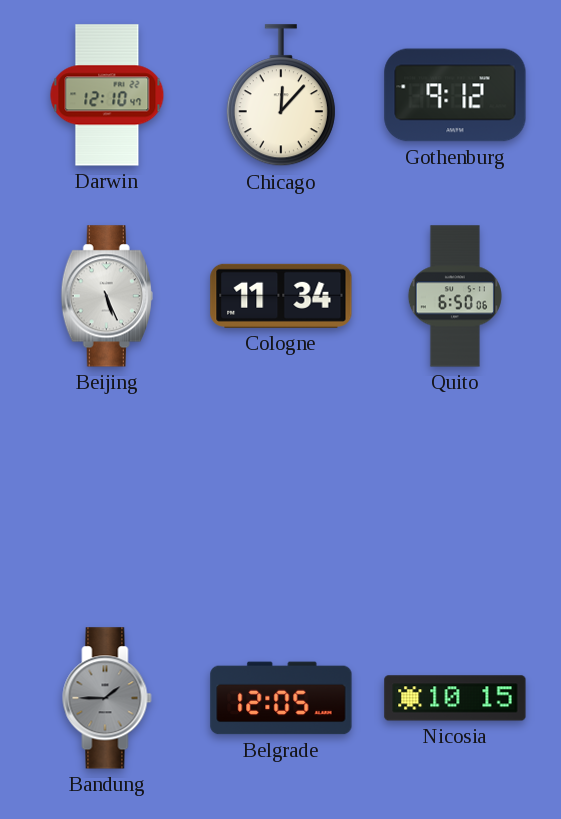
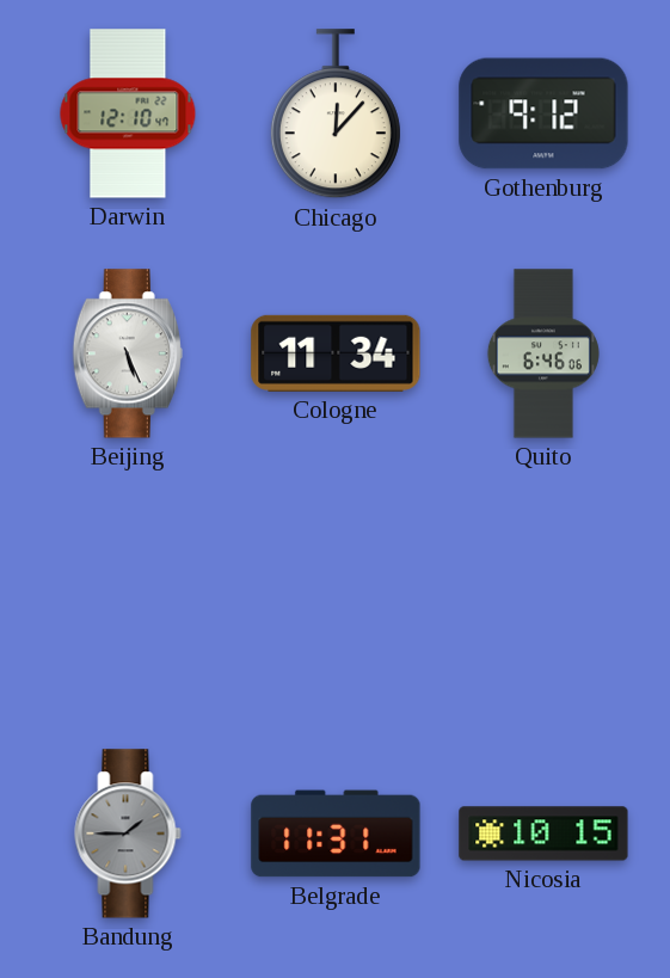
Quito: 6:50 -> 6:46
Belgrade: 12:05 -> 11:31
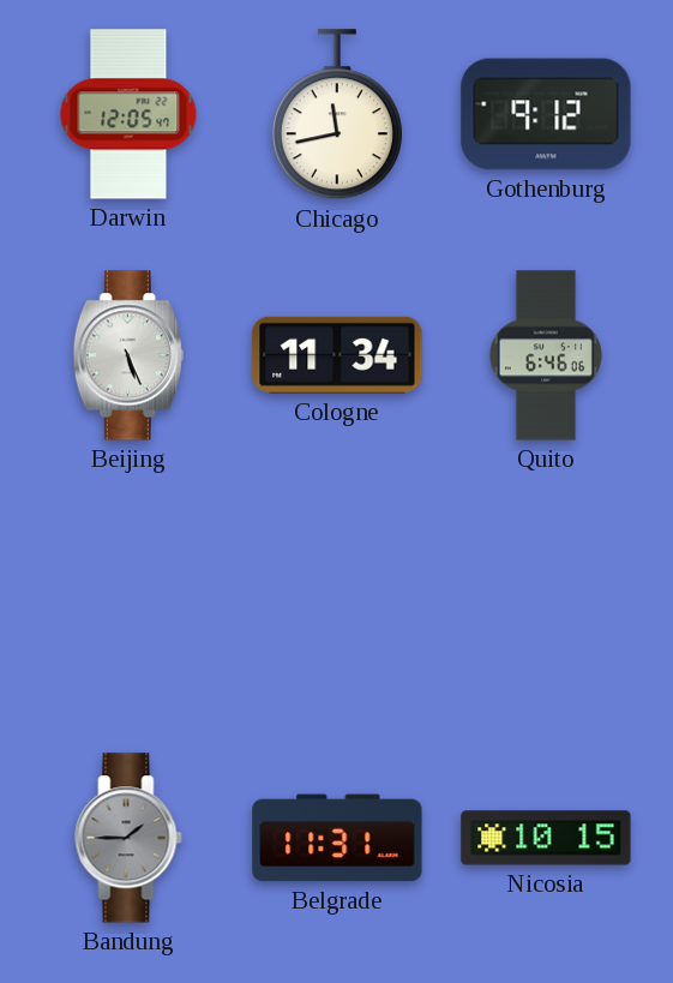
Darwin: 12:10 -> 12:05
Chicago: 12:07 -> 11:43
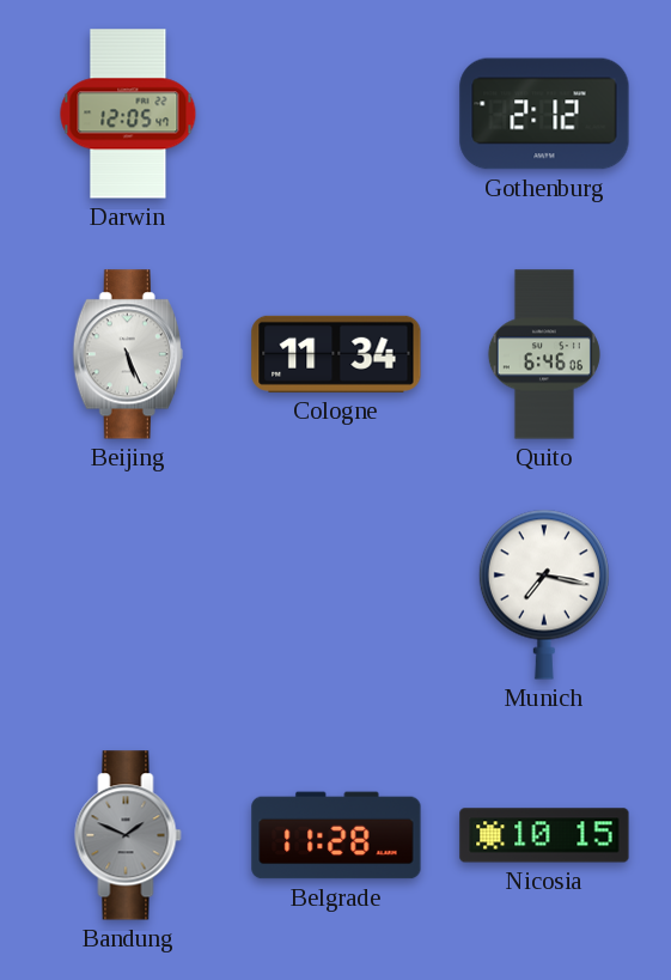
Chicago: 11:43 -> none
Gothenburg: 9:12 -> 2:12
Munich: none -> 7:17
Bandung: 1:45 -> 1:49
Belgrade: 11:31 -> 11:28
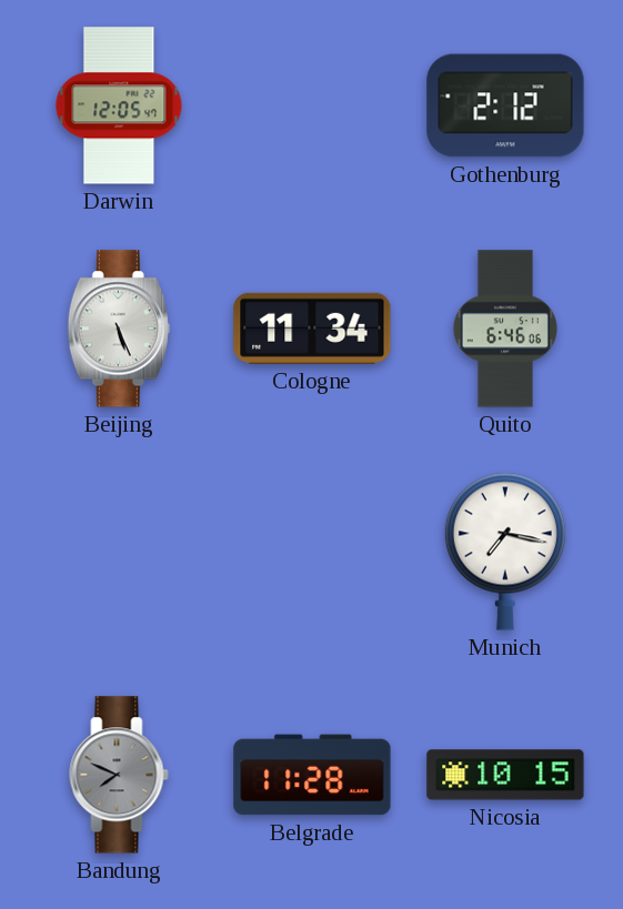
Bandung: 1:49 -> 7:49
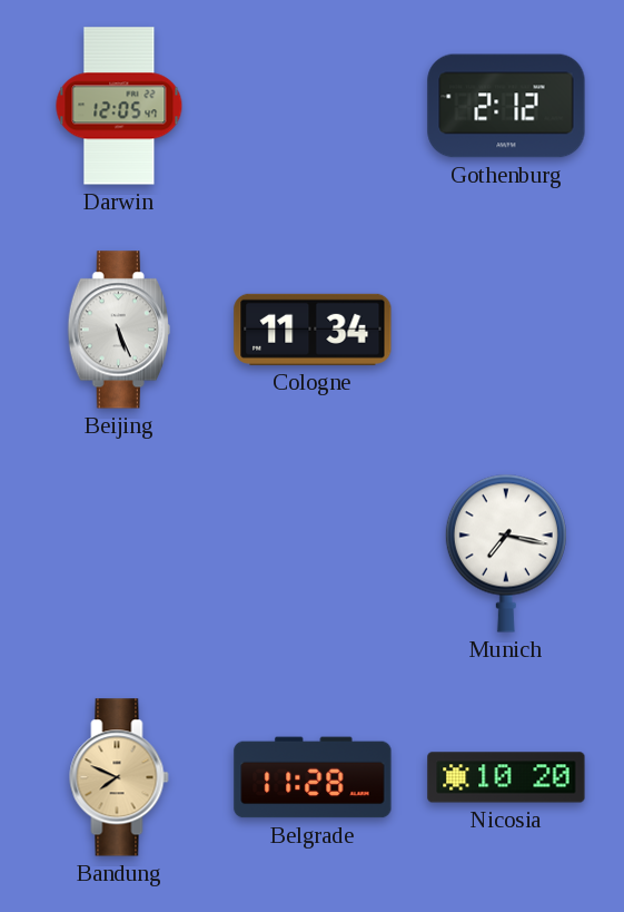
Quito: 6:46 -> none
Bandung dial: grey -> champagne
Nicosia: 10:15 -> 10:20
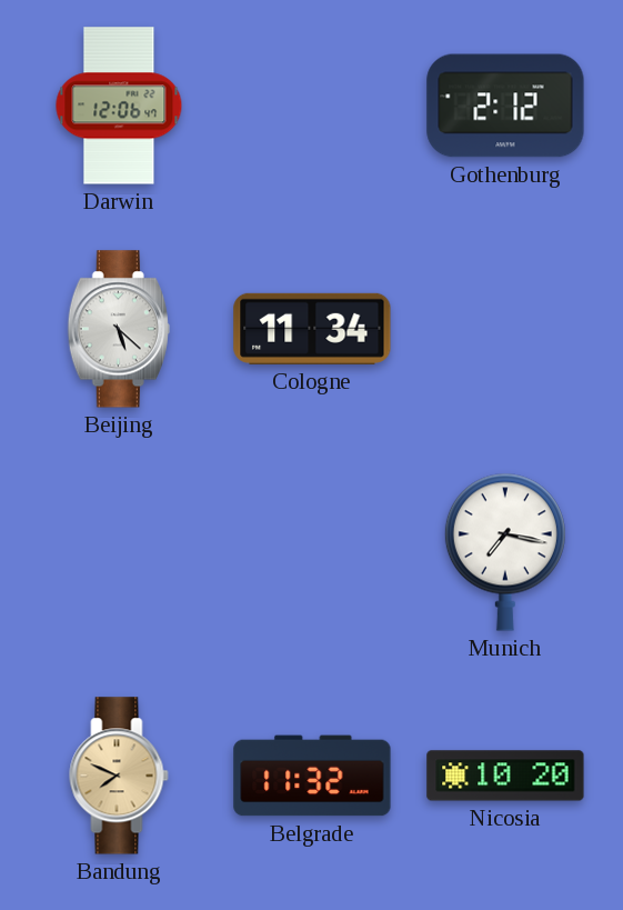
Darwin: 12:05 -> 12:06
Beijing: 5:26 -> 5:22
Belgrade: 11:28 -> 11:32
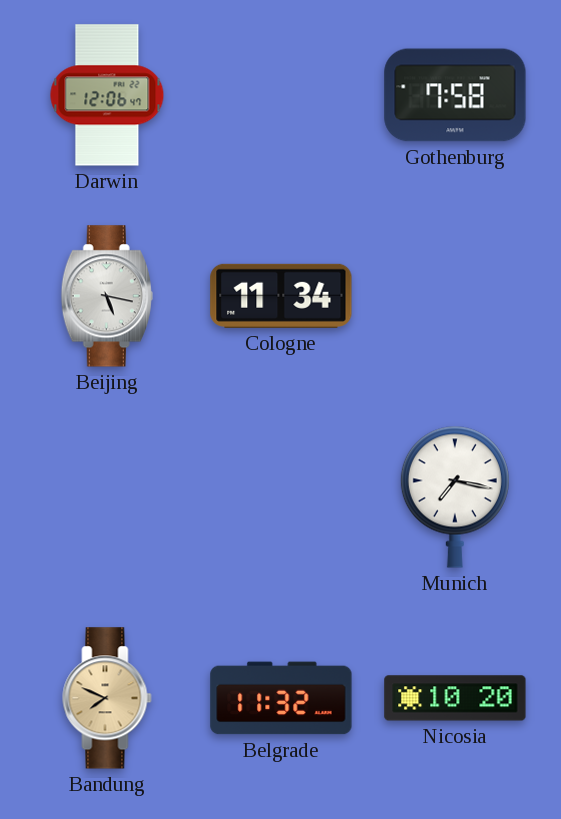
Gothenburg: 2:12 -> 7:58
Beijing: 5:22 -> 5:17
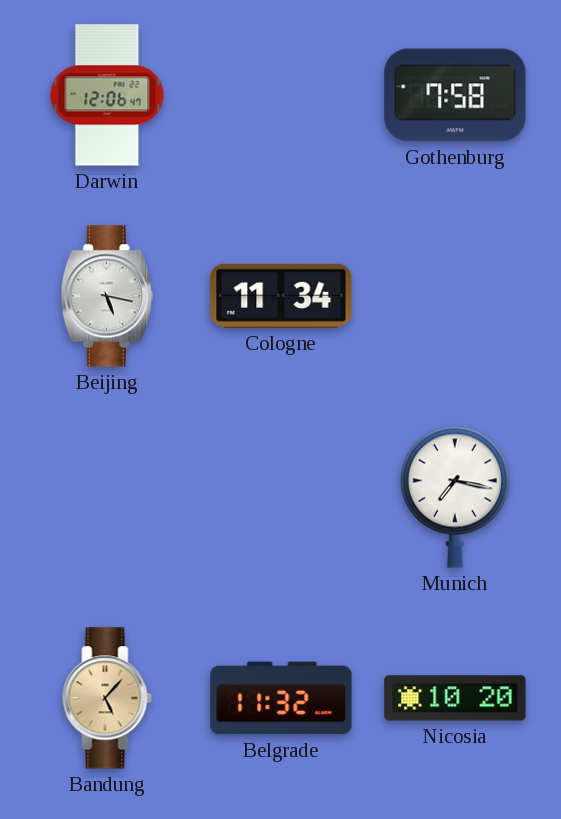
Bandung: 7:49 -> 5:07
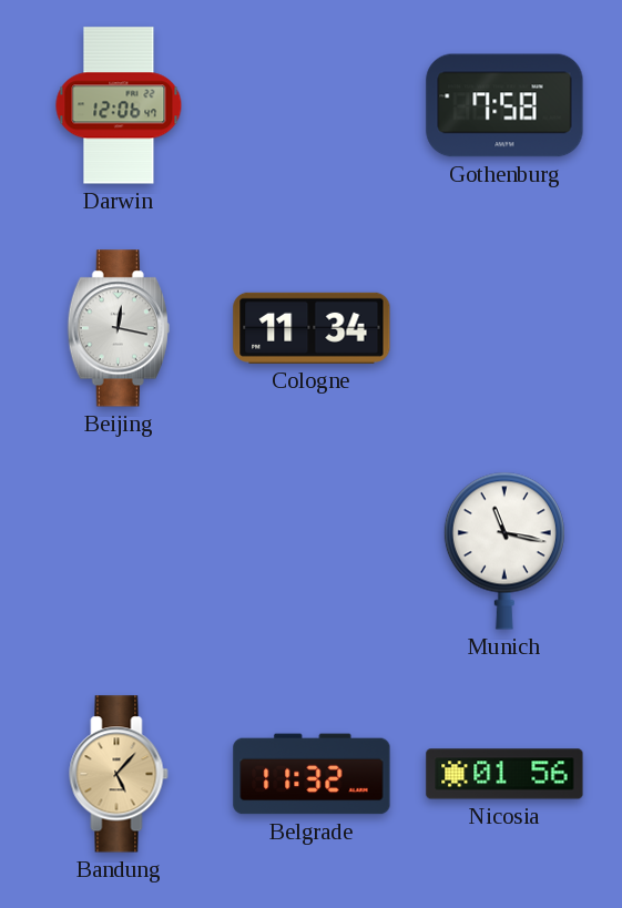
Beijing: 5:17 -> 12:17
Munich: 7:17 -> 11:17
Nicosia: 10:20 -> 01:56
